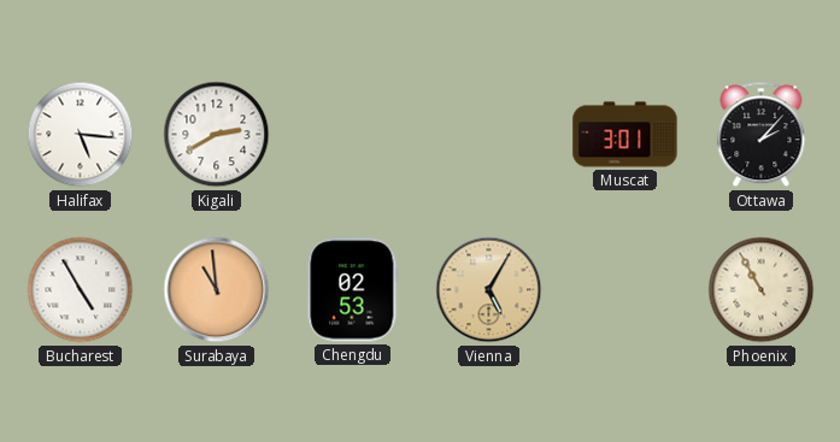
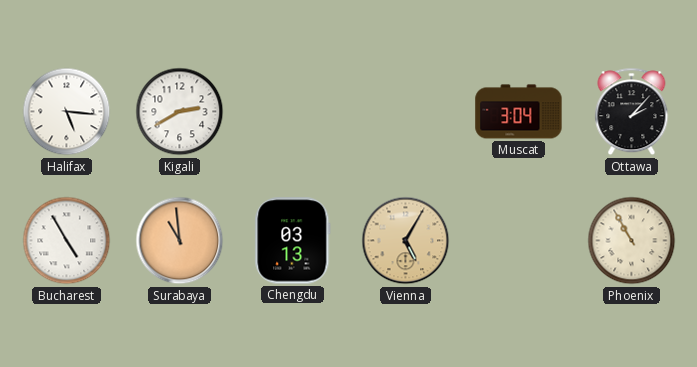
Muscat: 3:01 -> 3:04
Chengdu: 02:53 -> 03:13
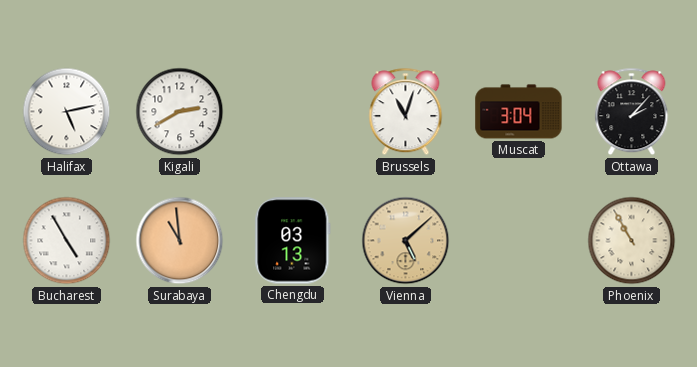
Halifax: 5:16 -> 5:13
Brussels: none -> 11:03
Vienna: 5:05 -> 5:08
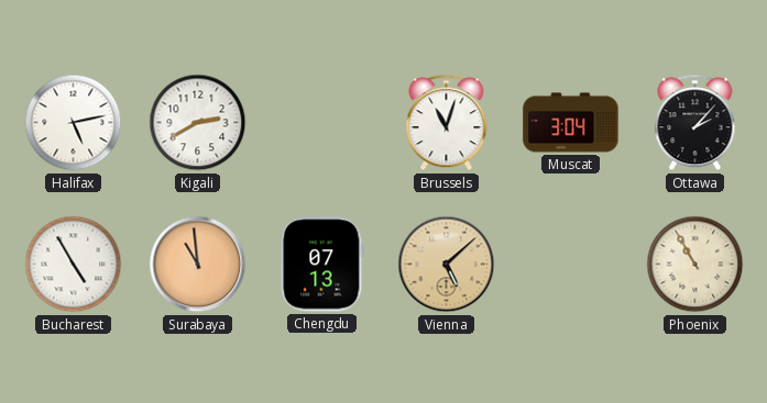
Chengdu: 03:13 -> 07:13
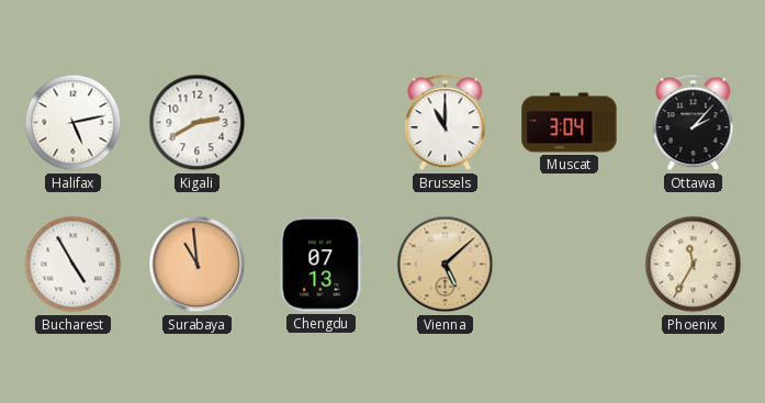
Brussels: 11:03 -> 11:00
Phoenix: 10:55 -> 11:35
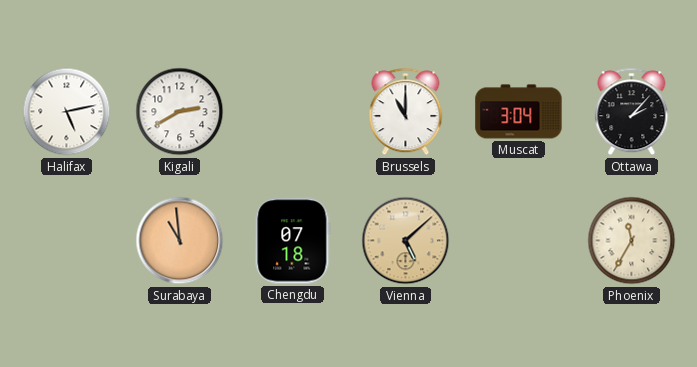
Bucharest: 4:55 -> none
Chengdu: 07:13 -> 07:18
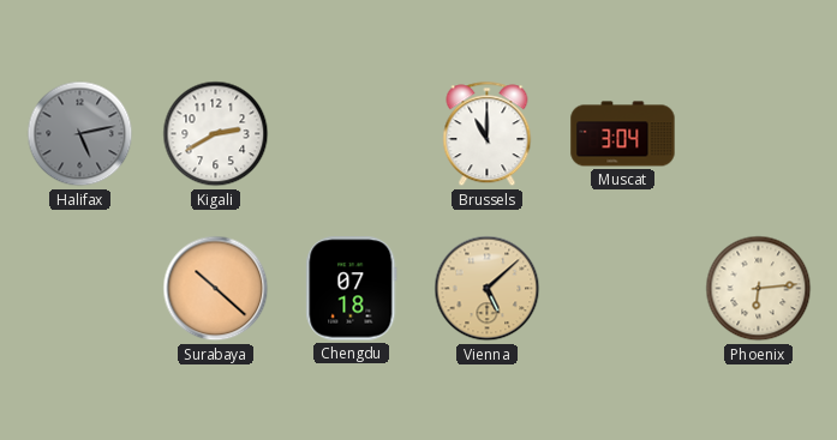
Halifax dial: white -> grey
Ottawa: 2:07 -> none
Surabaya: 10:59 -> 10:22
Phoenix: 11:35 -> 6:14
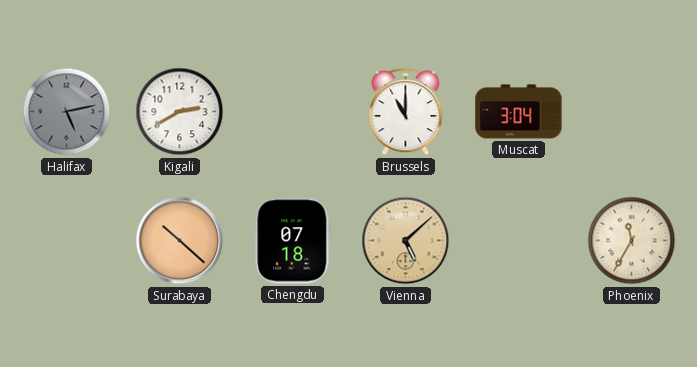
Phoenix: 6:14 -> 11:35
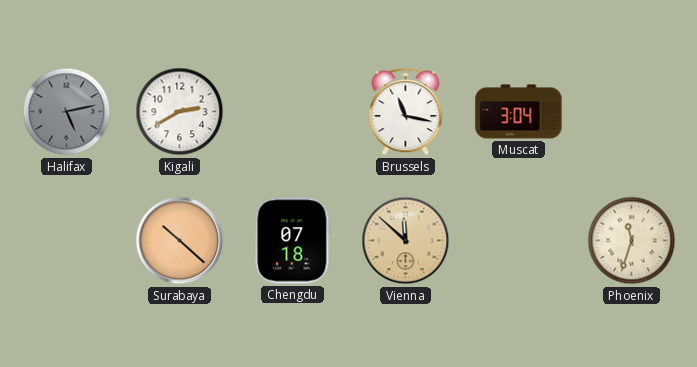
Brussels: 11:00 -> 11:17
Vienna: 5:08 -> 11:52
Phoenix: 11:35 -> 11:33
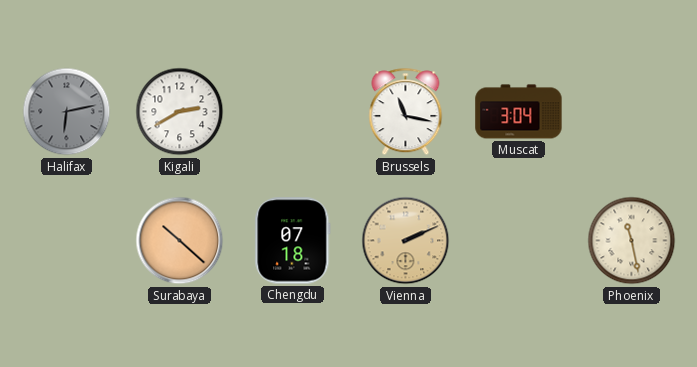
Halifax: 5:13 -> 6:13
Vienna: 11:52 -> 2:11
Phoenix: 11:33 -> 11:28
